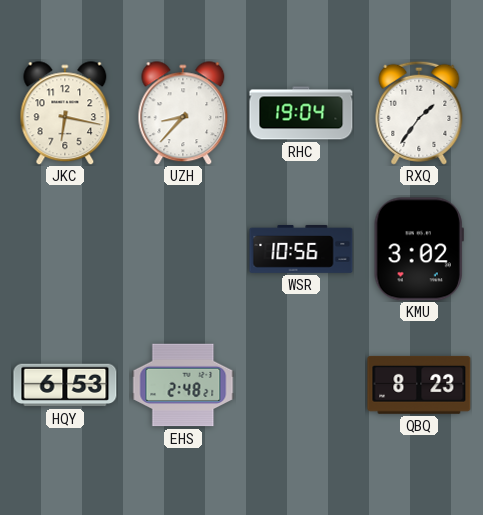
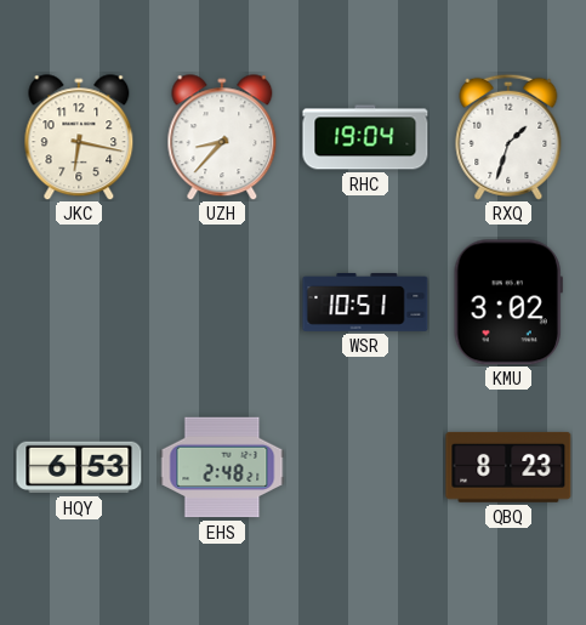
RXQ: 1:36 -> 1:33
WSR: 10:56 -> 10:51
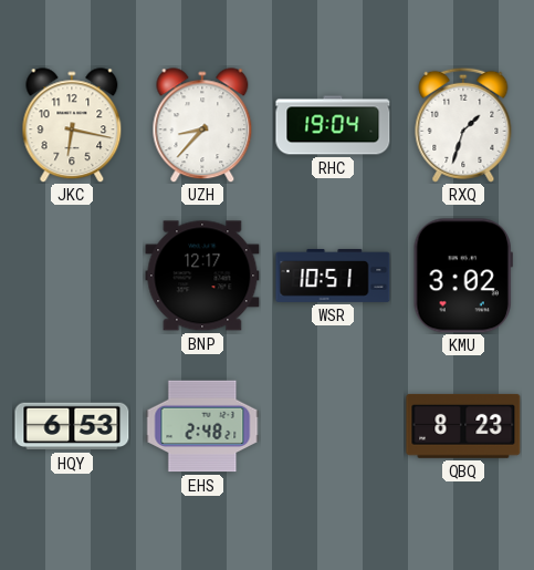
BNP: none -> 12:17
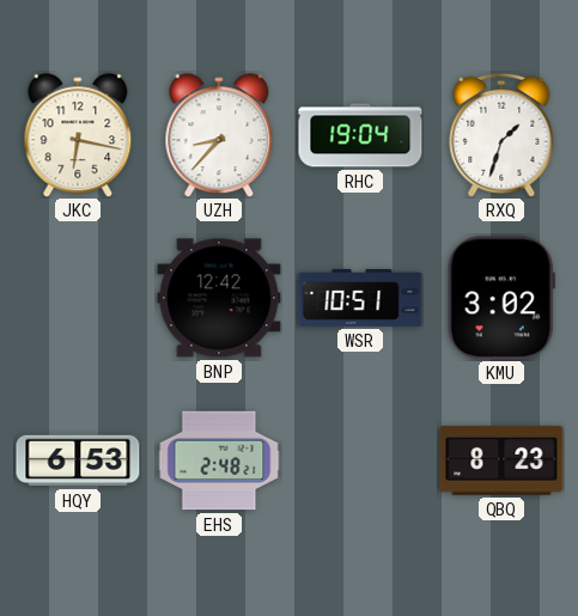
BNP: 12:17 -> 12:42
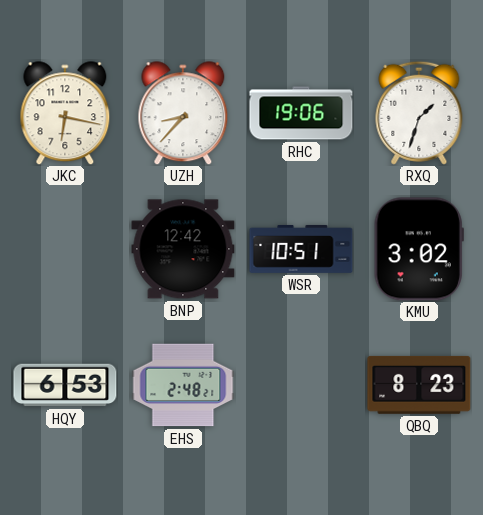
RHC: 19:04 -> 19:06
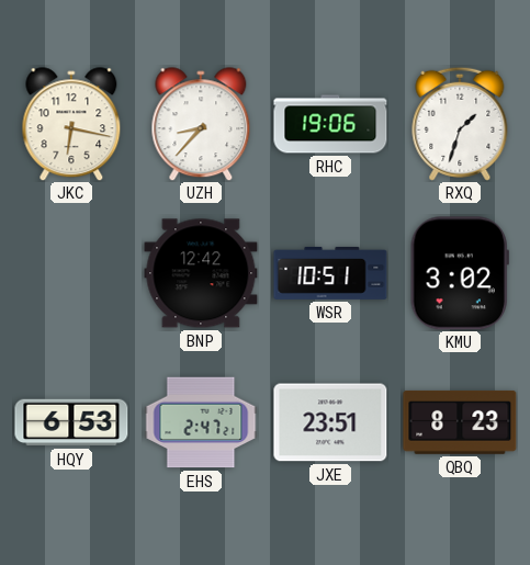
EHS: 2:48 -> 2:47
JXE: none -> 23:51
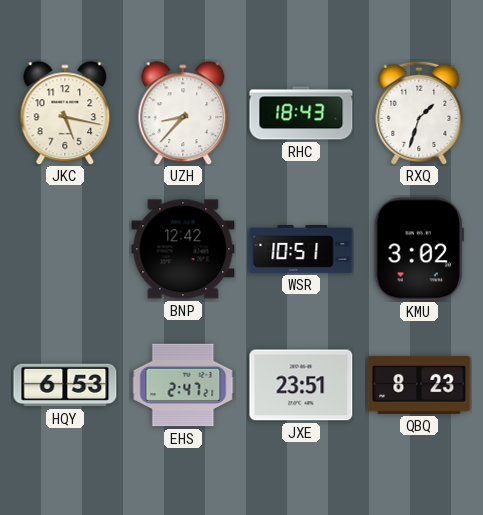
JKC: 6:17 -> 5:17
RHC: 19:06 -> 18:43
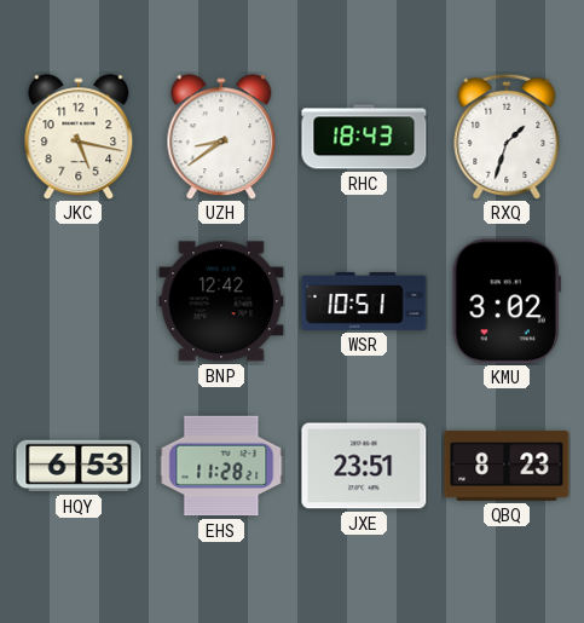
UZH: 8:37 -> 8:39
EHS: 2:47 -> 11:28
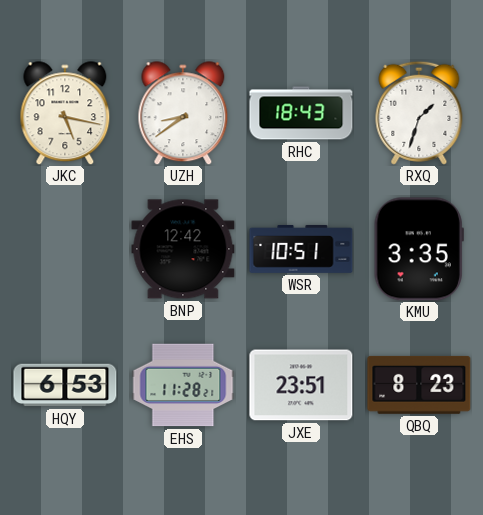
KMU: 3:02 -> 3:35
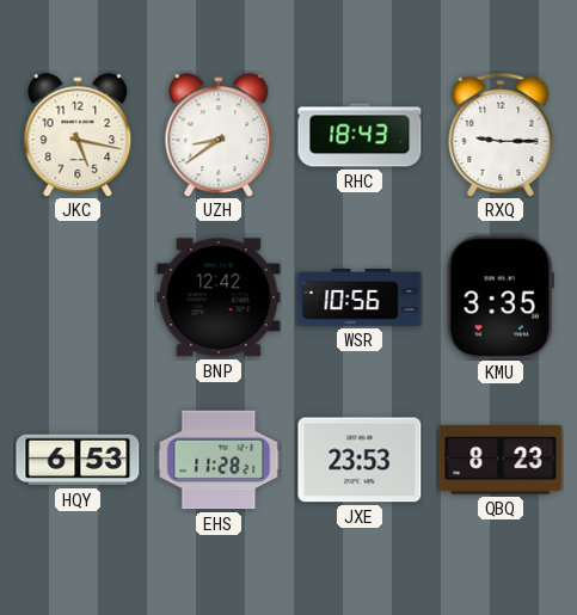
RXQ: 1:33 -> 9:15
WSR: 10:51 -> 10:56
JXE: 23:51 -> 23:53
